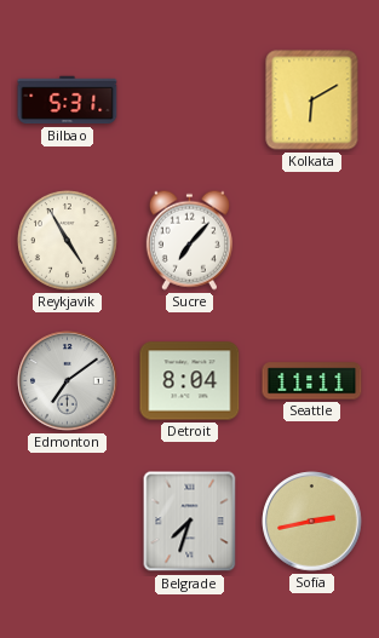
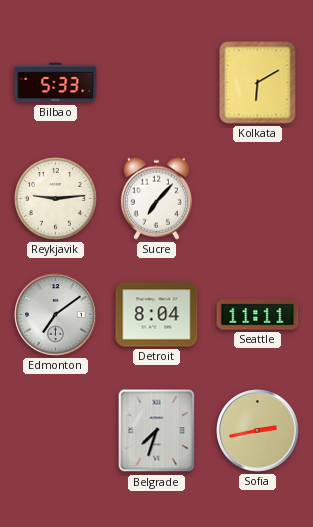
Bilbao: 5:31 -> 5:33
Reykjavik: 4:55 -> 9:14
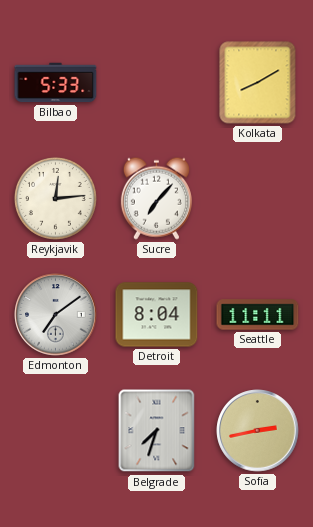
Kolkata: 6:10 -> 8:10
Reykjavik: 9:14 -> 12:14
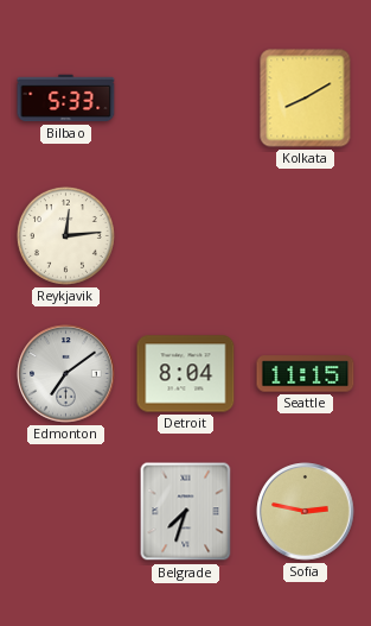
Sucre: 7:07 -> none
Seattle: 11:11 -> 11:15
Sofia: 2:43 -> 2:47
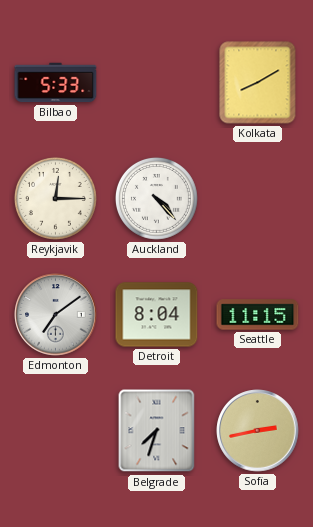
Reykjavik: 12:14 -> 12:15
Auckland: none -> 4:23
Sofia: 2:47 -> 2:43
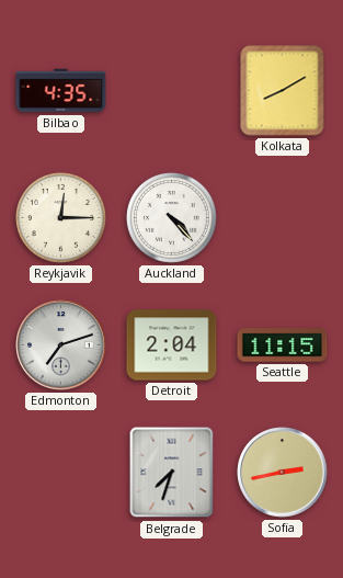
Bilbao: 5:33 -> 4:35
Edmonton: 7:09 -> 7:12
Detroit: 8:04 -> 2:04
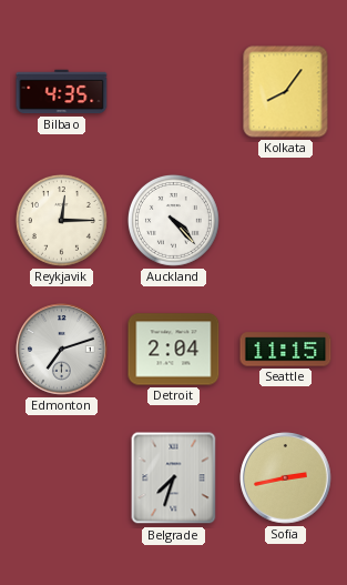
Kolkata: 8:10 -> 8:06
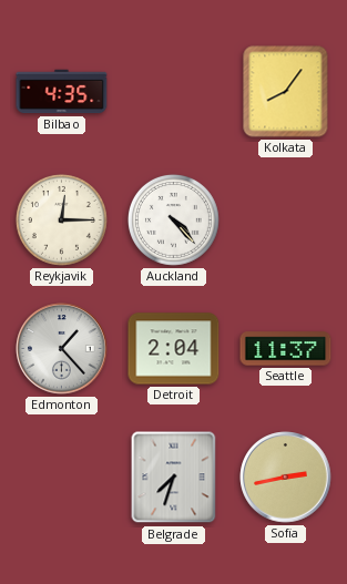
Edmonton: 7:12 -> 1:23
Seattle: 11:15 -> 11:37
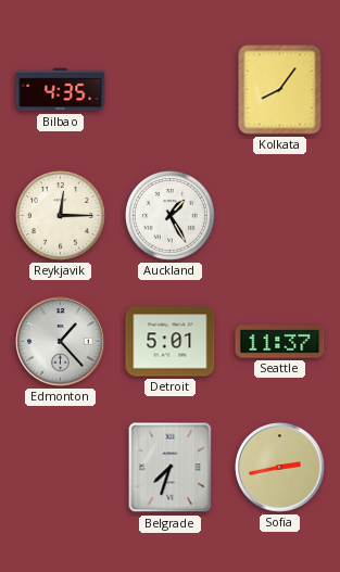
Auckland: 4:23 -> 1:25
Detroit: 2:04 -> 5:01
